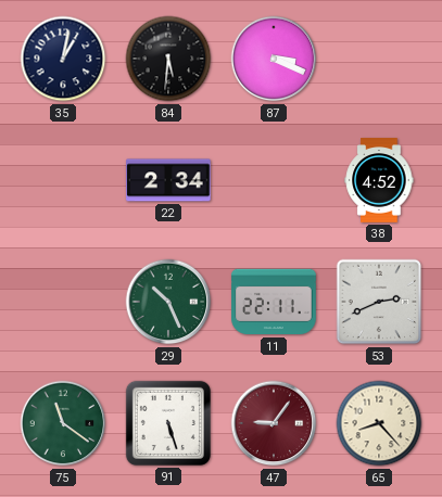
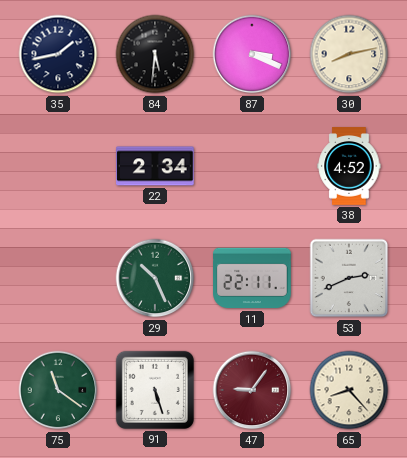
35: 1:02 -> 1:43
30: none -> 8:13
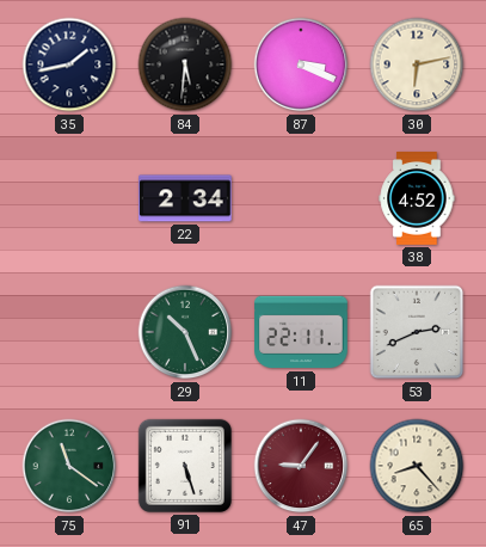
30: 8:13 -> 6:13
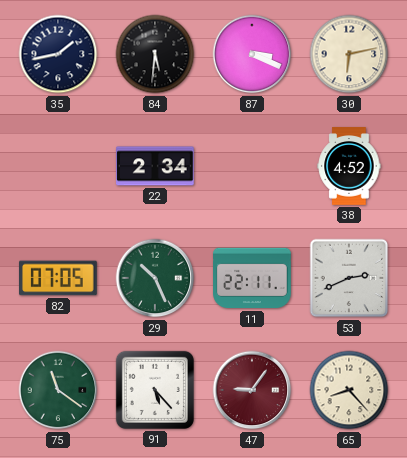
82: none -> 07:05
91: 5:27 -> 5:23
